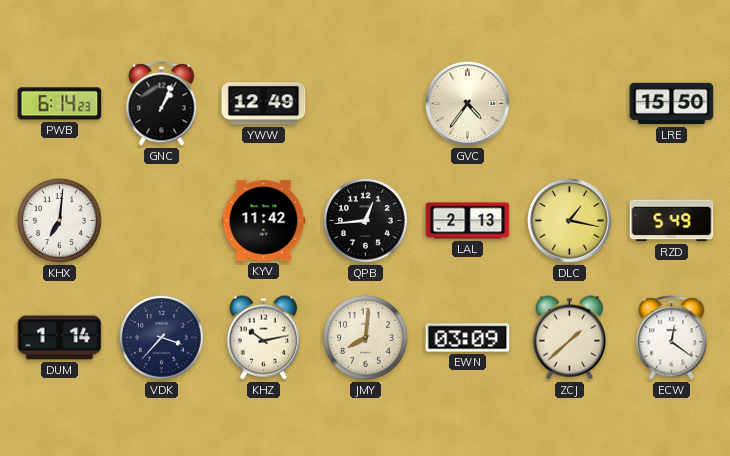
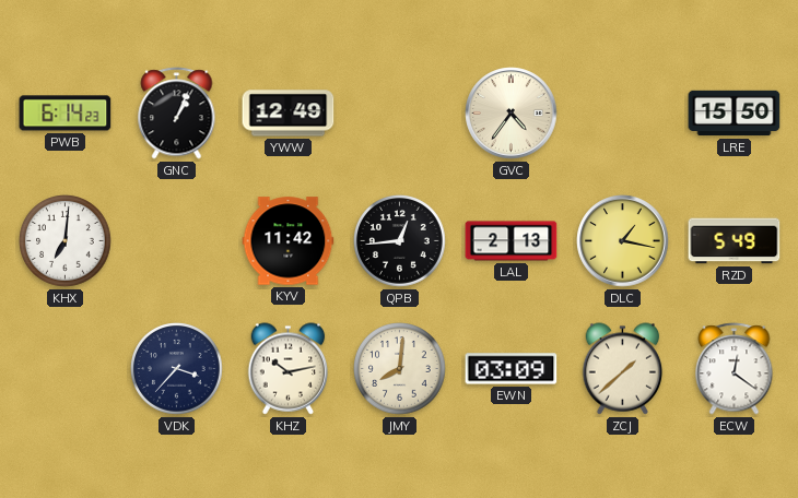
DUM: 1:14 -> none
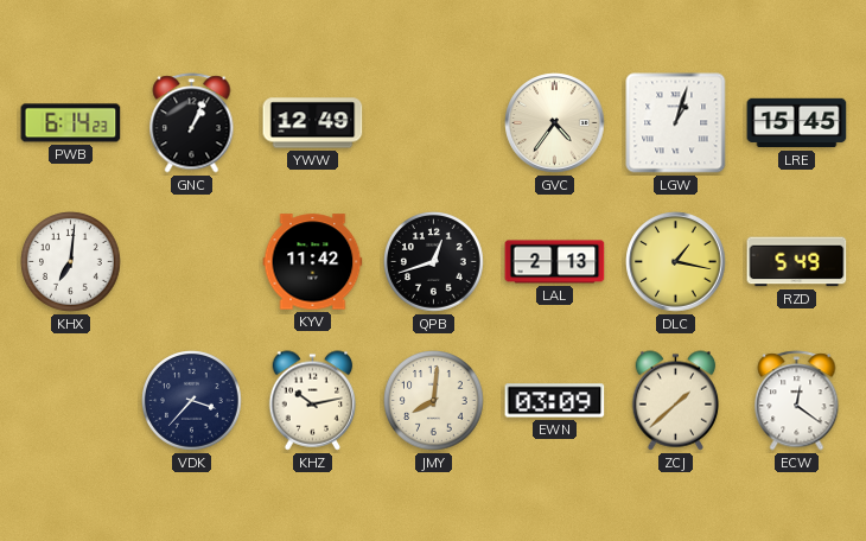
LGW: none -> 1:03
LRE: 15:50 -> 15:45
QPB: 12:44 -> 12:42
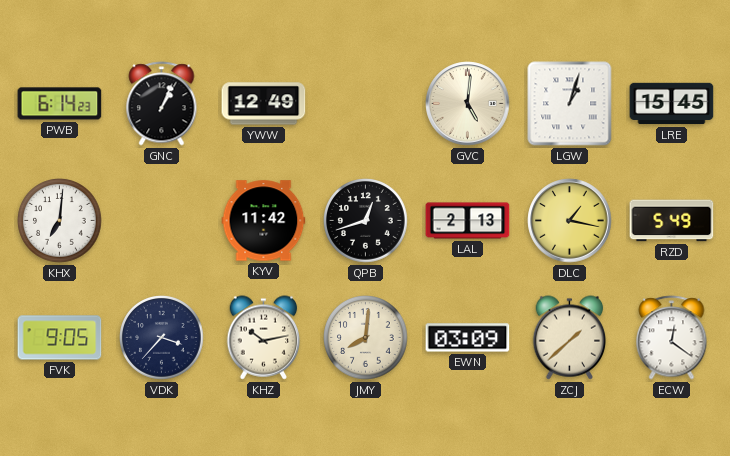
GVC: 4:36 -> 5:01
FVK: none -> 9:05
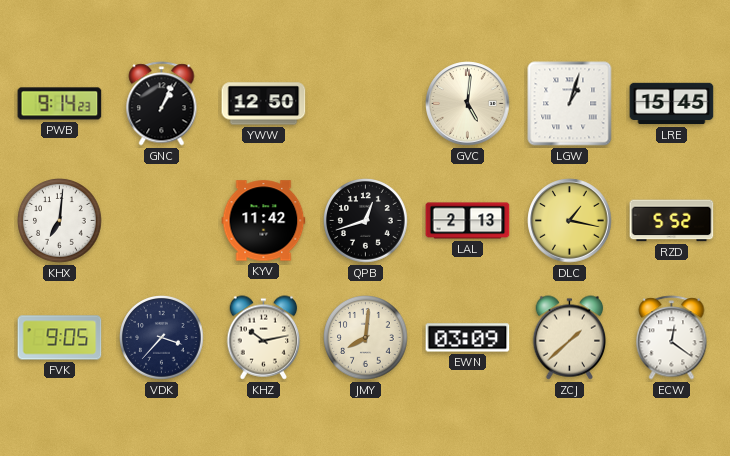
PWB: 6:14 -> 9:14
YWW: 12:49 -> 12:50
RZD: 5:49 -> 5:52
